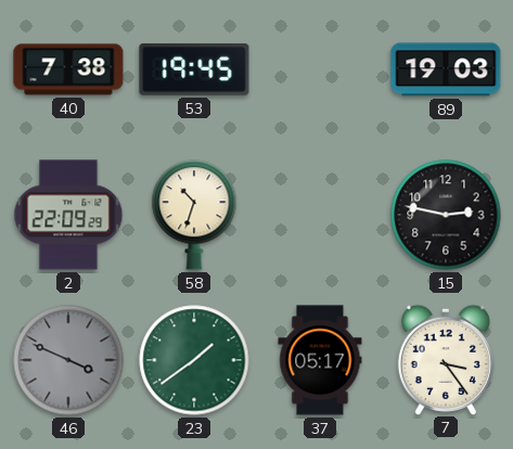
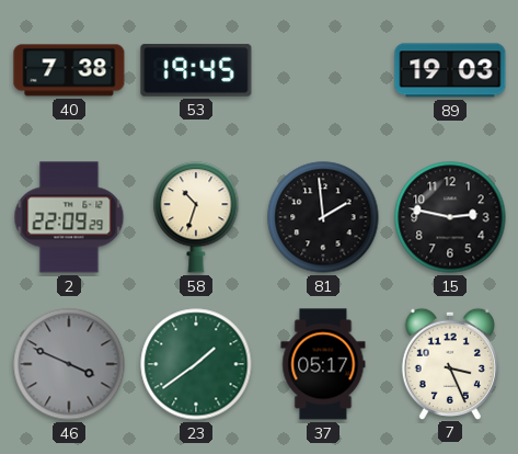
81: none -> 1:59
7: 3:24 -> 3:26
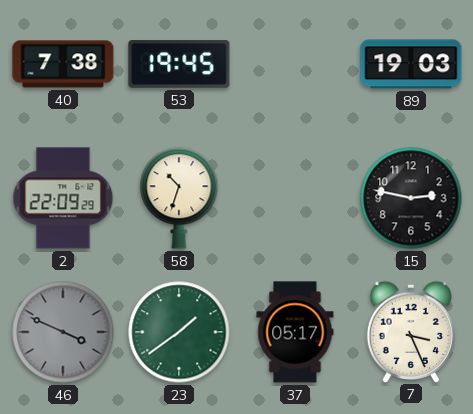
81: 1:59 -> none
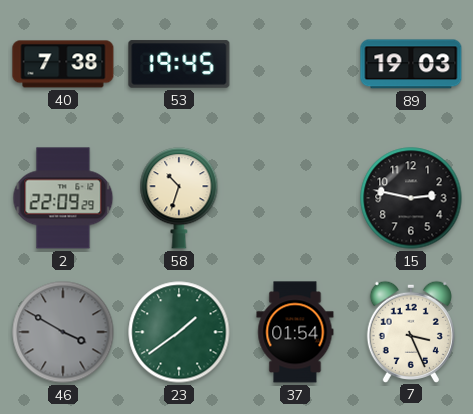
46: 3:49 -> 3:50
37: 05:17 -> 01:54
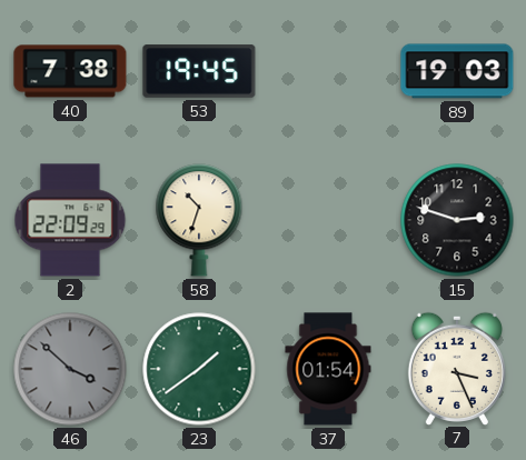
15: 2:47 -> 2:48
46: 3:50 -> 3:52
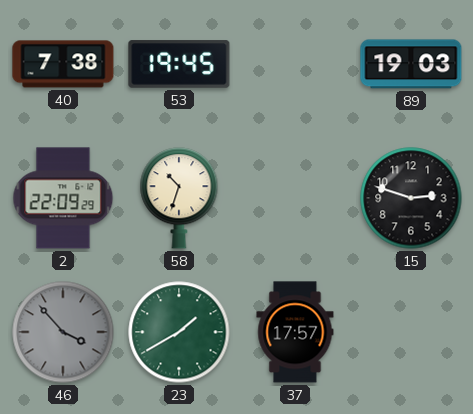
46: 3:52 -> 3:53
23: 1:39 -> 1:40
37: 01:54 -> 17:57
7: 3:26 -> none
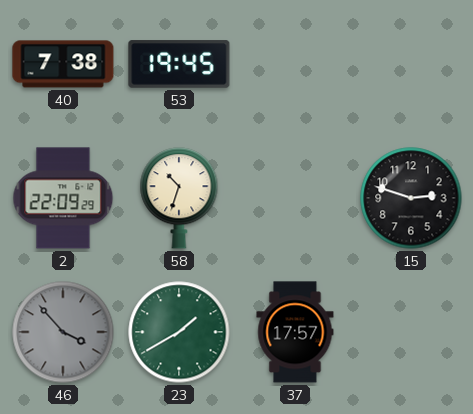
89: 19:03 -> none
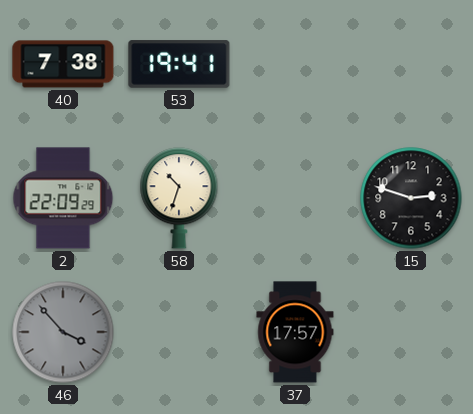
53: 19:45 -> 19:41
23: 1:40 -> none
